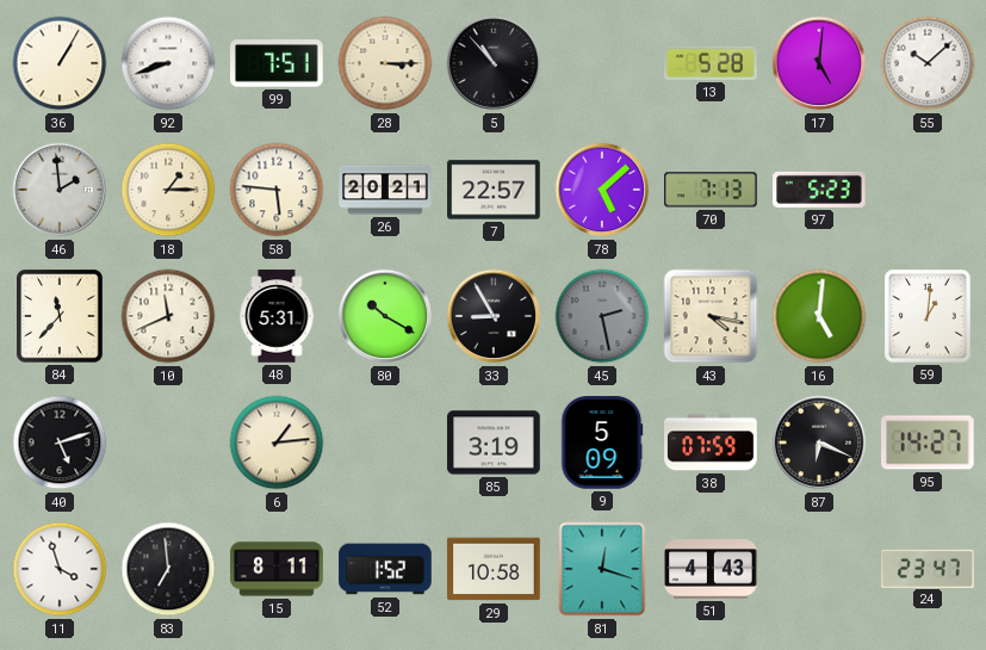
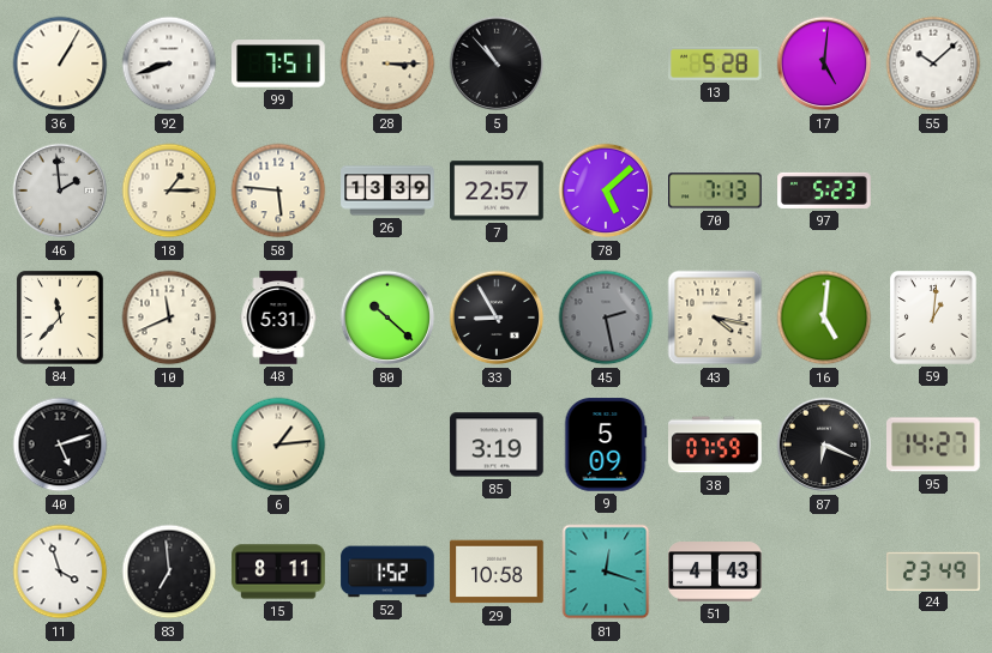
26: 20:21 -> 13:39
80: 10:20 -> 10:22
24: 23:47 -> 23:49
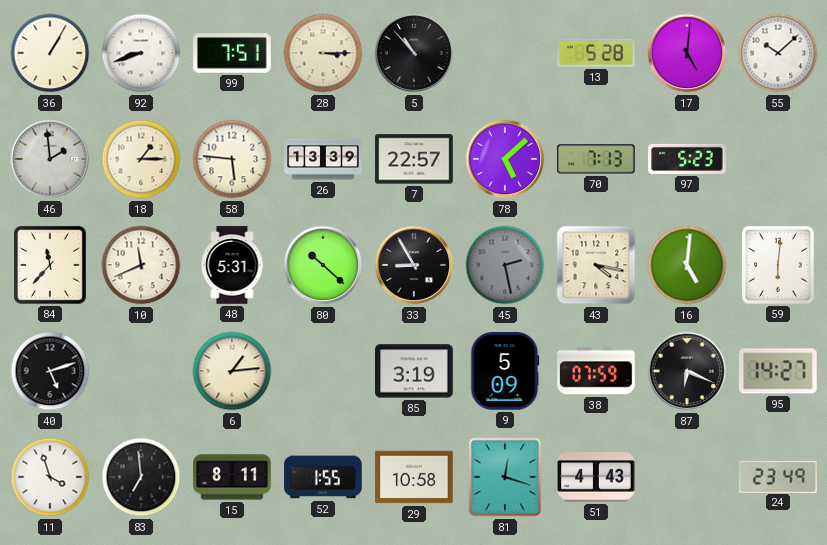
59: 1:01 -> 6:01
52: 1:52 -> 1:55
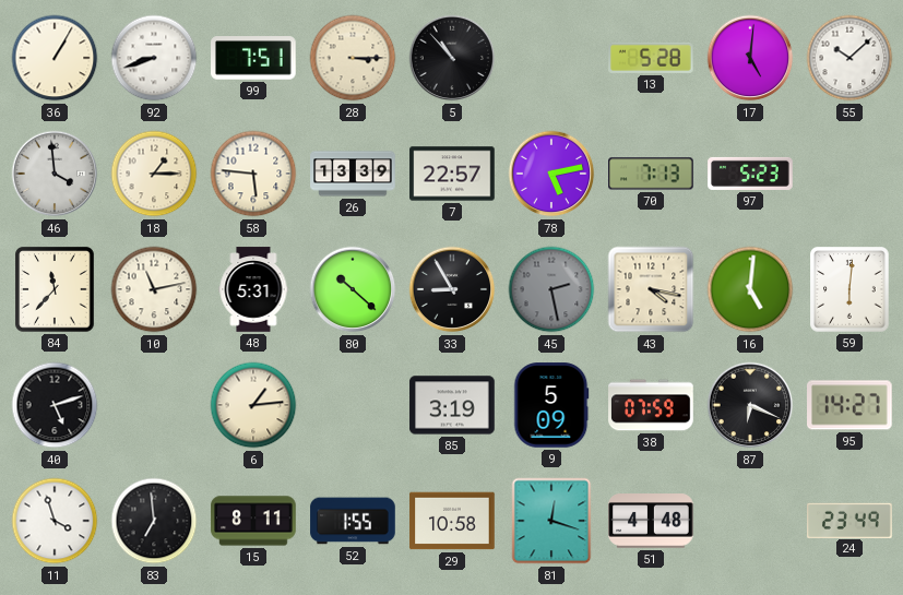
46: 1:59 -> 3:59
78: 5:08 -> 5:13
10: 11:41 -> 11:13
51: 4:43 -> 4:48
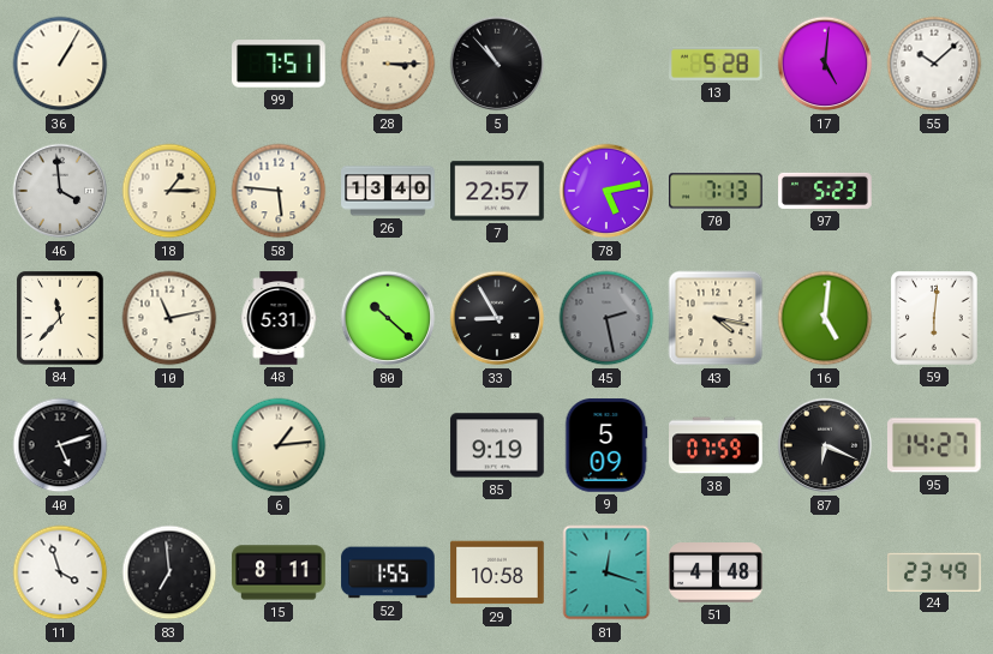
92: 8:42 -> none
26: 13:39 -> 13:40
85: 3:19 -> 9:19
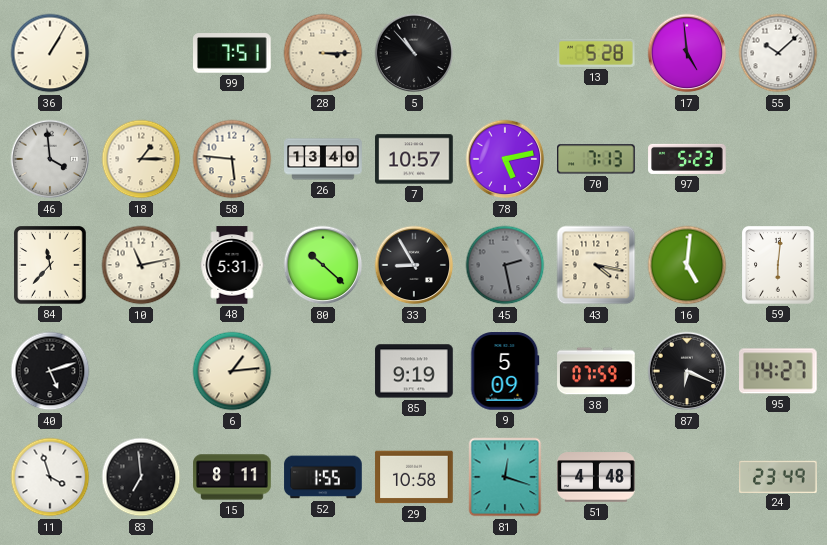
17: 5:01 -> 4:59
7: 22:57 -> 10:57
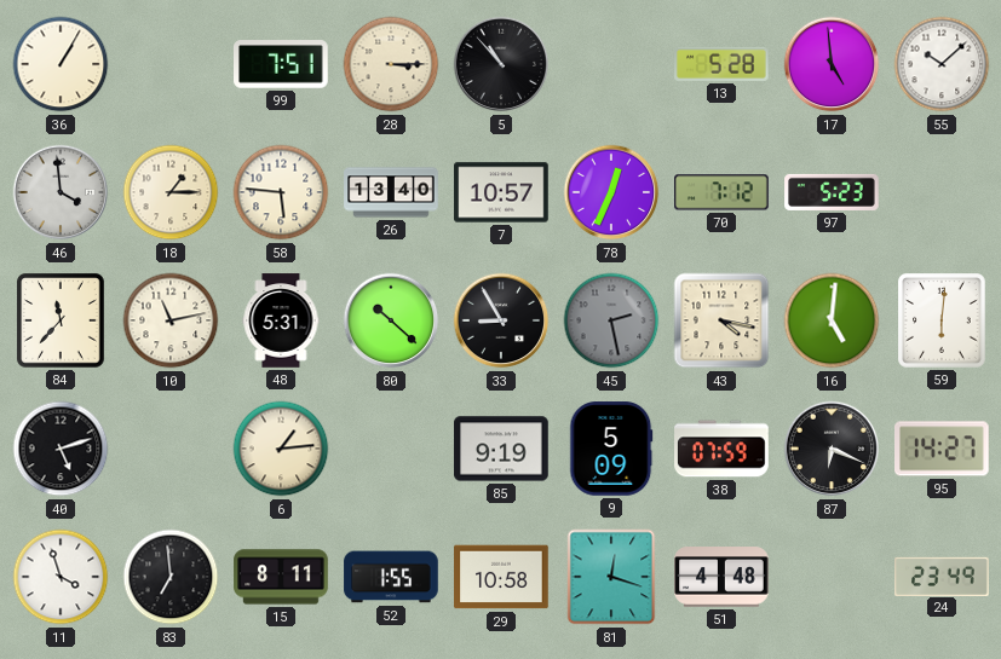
78: 5:13 -> 12:34
70: 7:13 -> 7:12
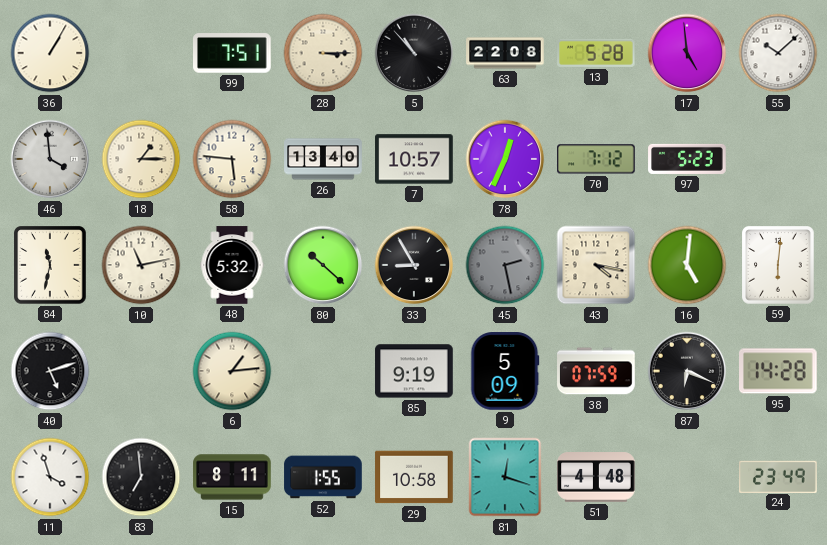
63: none -> 22:08
84: 11:37 -> 11:32
48: 5:31 -> 5:32
95: 14:27 -> 14:28
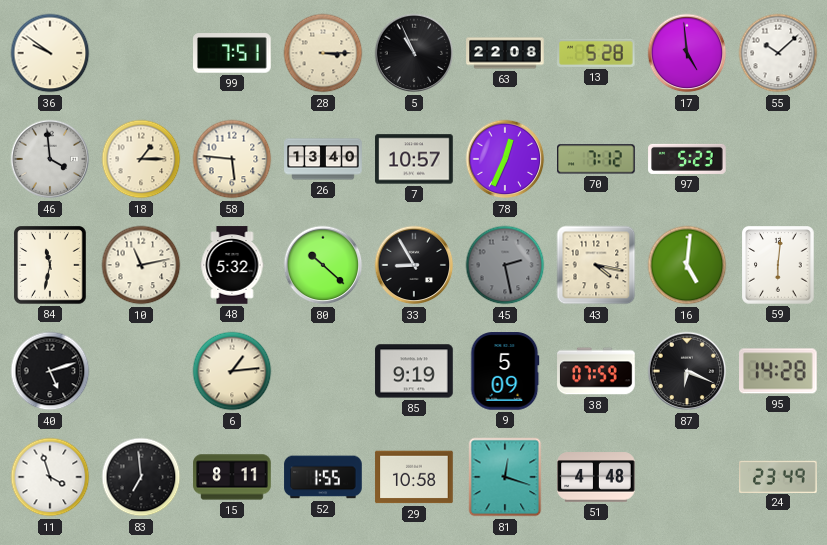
36: 1:05 -> 9:51
5: 10:53 -> 10:56
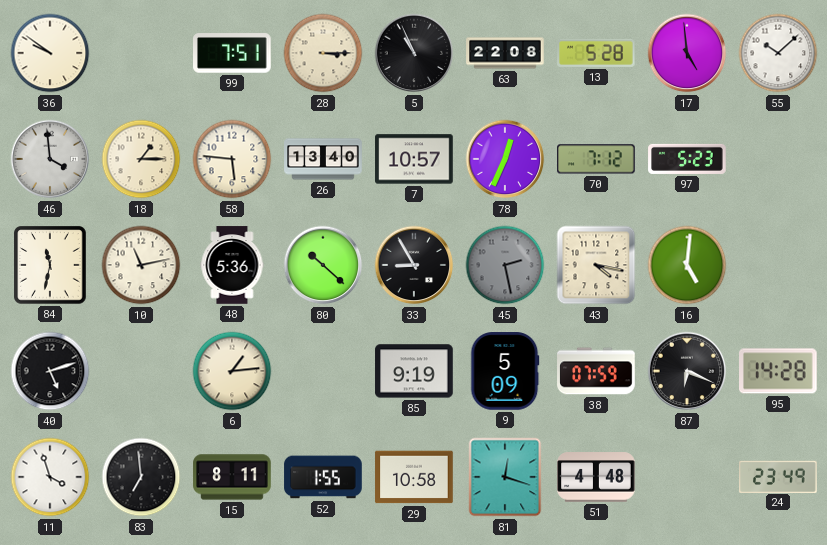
48: 5:32 -> 5:36
59: 6:01 -> none
